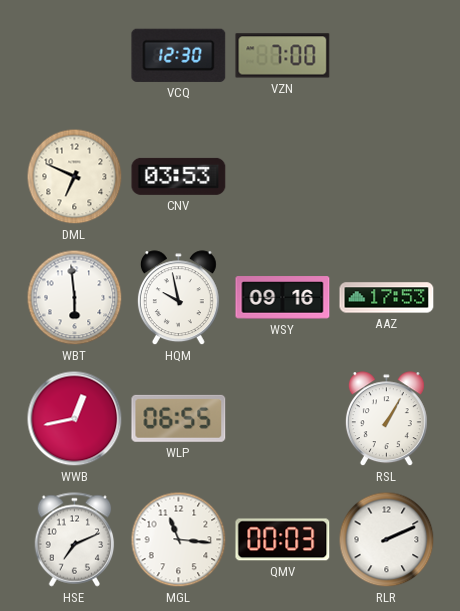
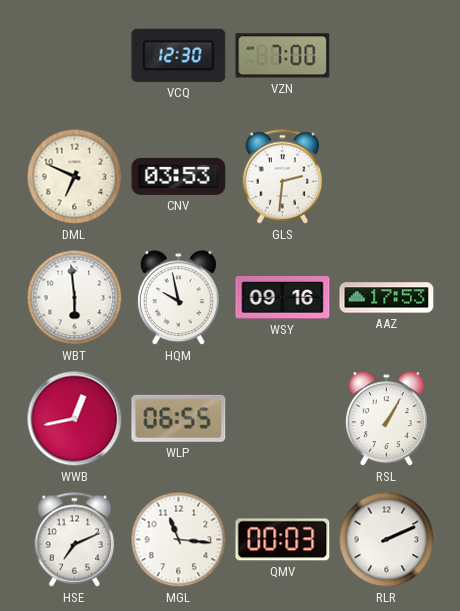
GLS: none -> 2:31
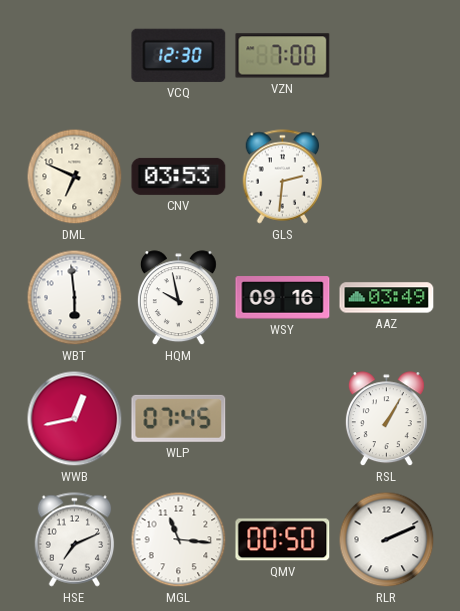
AAZ: 17:53 -> 03:49
WLP: 06:55 -> 07:45
QMV: 00:03 -> 00:50
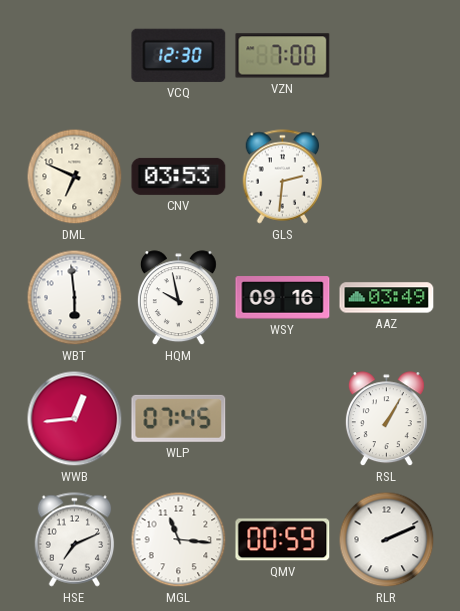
WWB: 12:43 -> 12:44
QMV: 00:50 -> 00:59
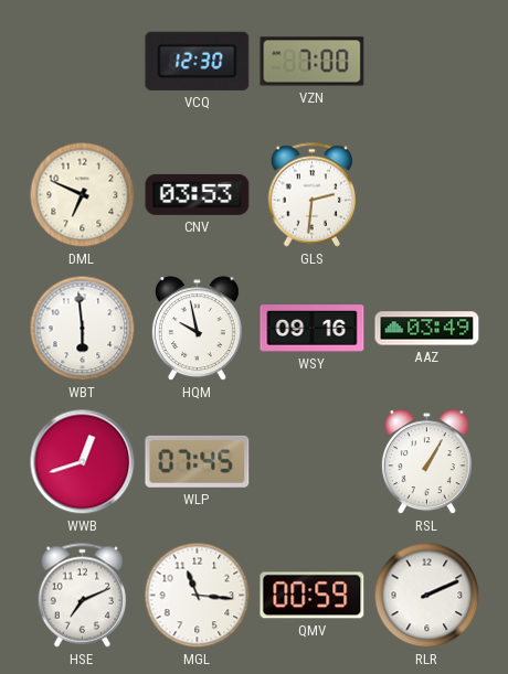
WWB: 12:44 -> 12:42
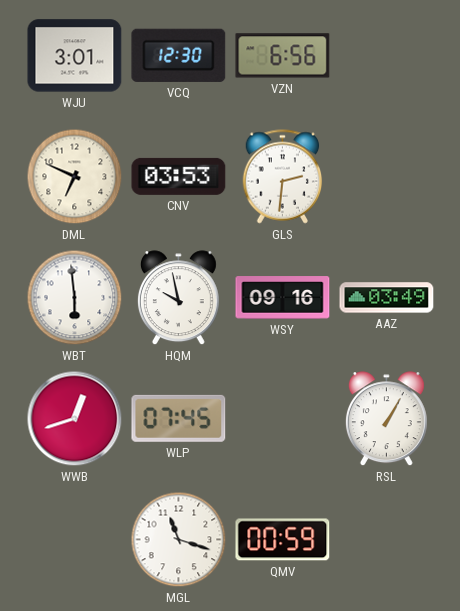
WJU: none -> 3:01
VZN: 7:00 -> 6:56
HSE: 7:11 -> none
MGL: 11:16 -> 11:18
RLR: 2:11 -> none
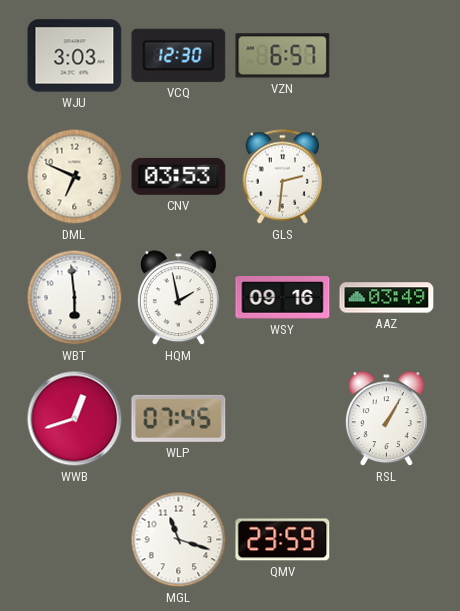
WJU: 3:01 -> 3:03
VZN: 6:56 -> 6:57
HQM: 9:58 -> 1:58
QMV: 00:59 -> 23:59
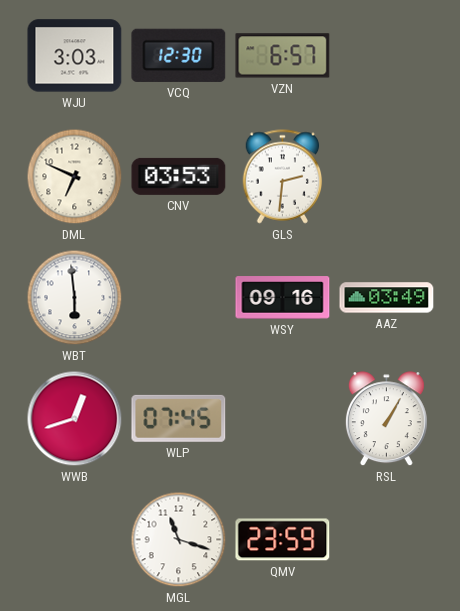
HQM: 1:58 -> none
